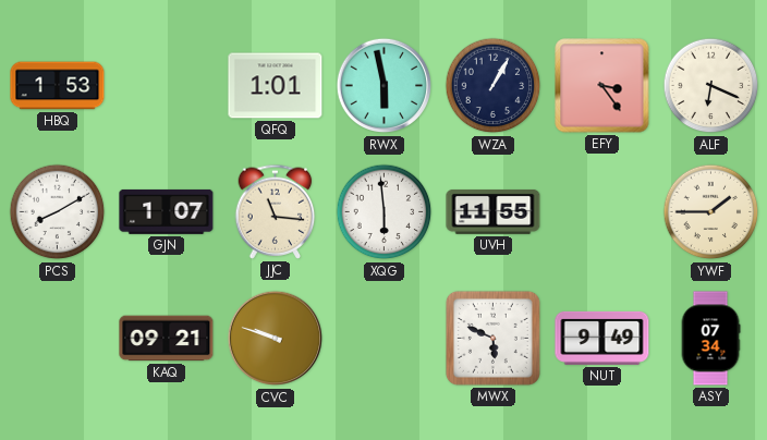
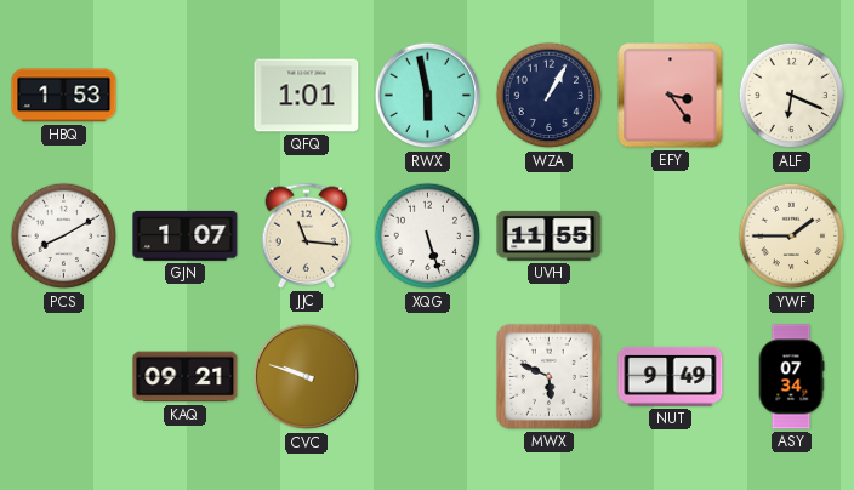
XQG: 5:59 -> 5:27
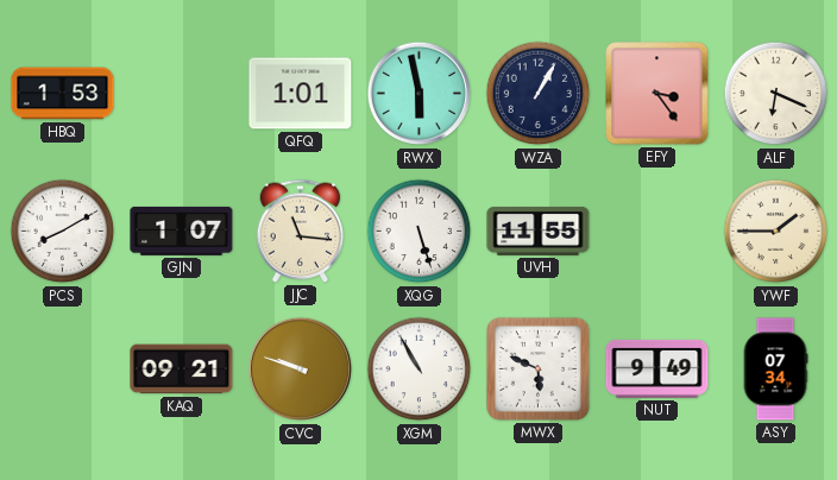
XGM: none -> 10:55
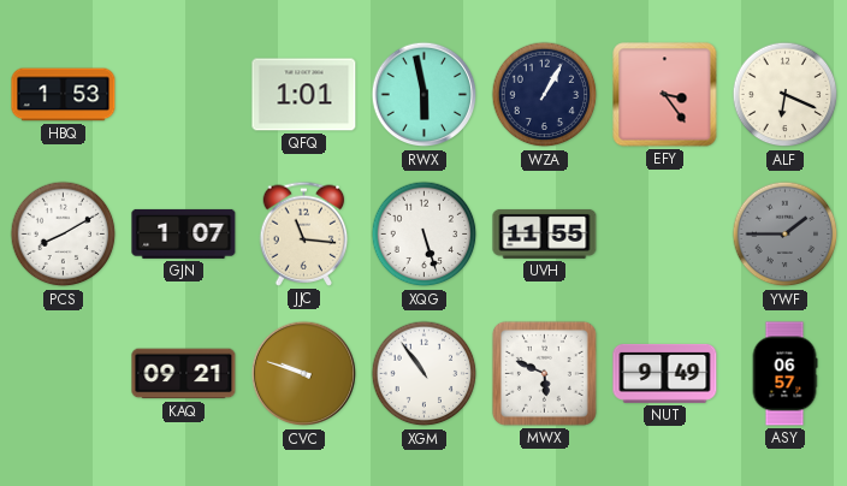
YWF dial: cream -> grey
XGM: 10:55 -> 10:54
ASY: 07:34 -> 06:57
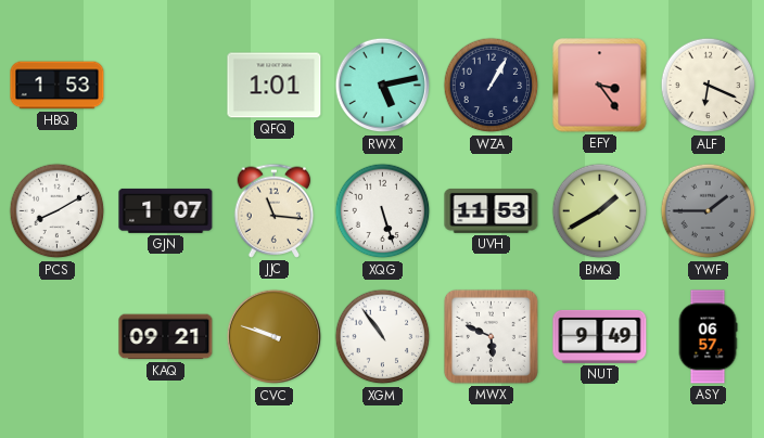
RWX: 5:58 -> 5:13
UVH: 11:55 -> 11:53
BMQ: none -> 1:40
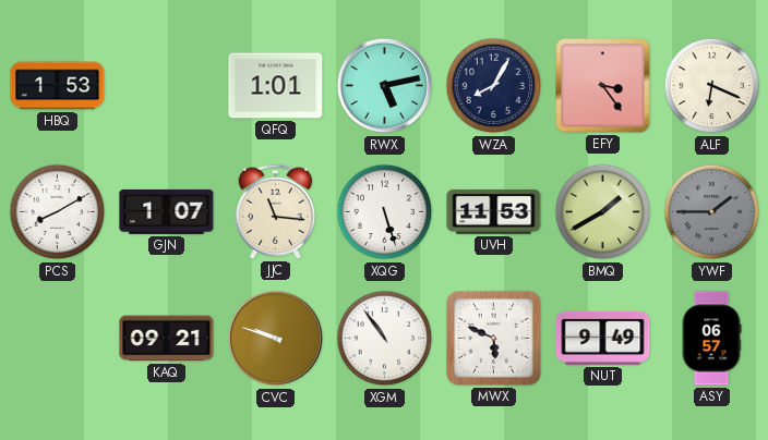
WZA: 1:05 -> 8:05
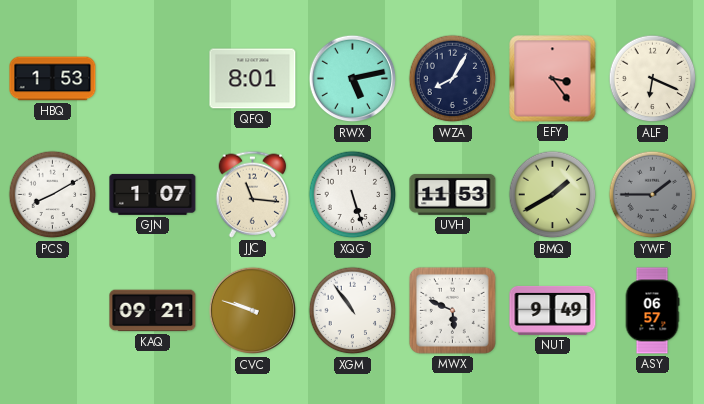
QFQ: 1:01 -> 8:01
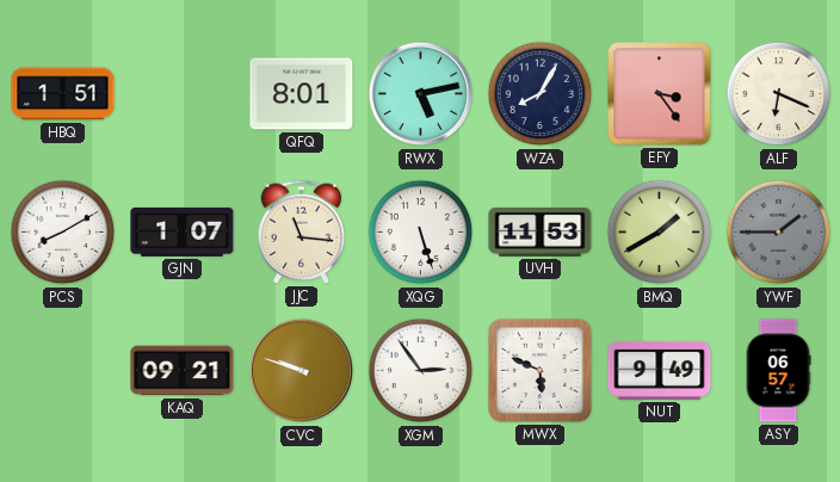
HBQ: 1:53 -> 1:51
XGM: 10:54 -> 2:54
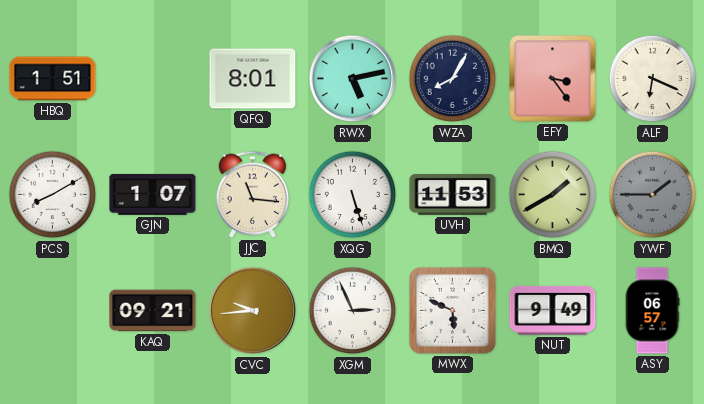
CVC: 9:48 -> 9:44
XGM: 2:54 -> 2:56
